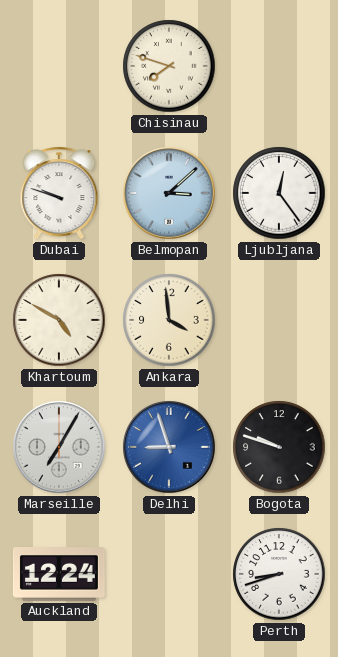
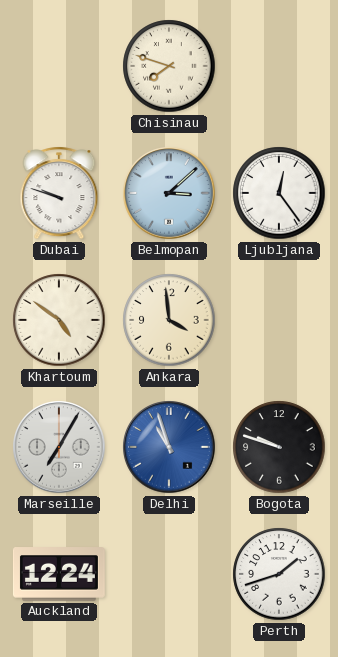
Khartoum: 4:50 -> 4:51
Delhi: 8:57 -> 10:57
Perth: 8:42 -> 1:42
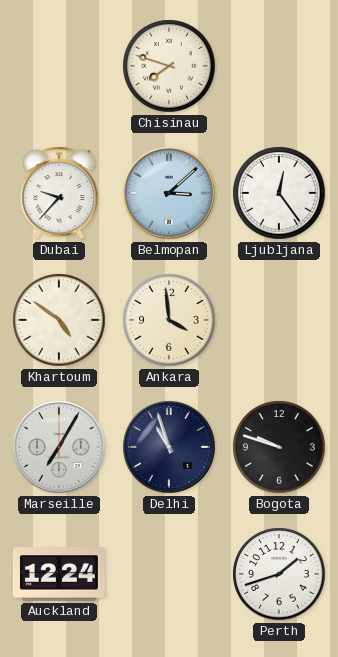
Dubai: 9:48 -> 9:37
Delhi dial: blue -> navy
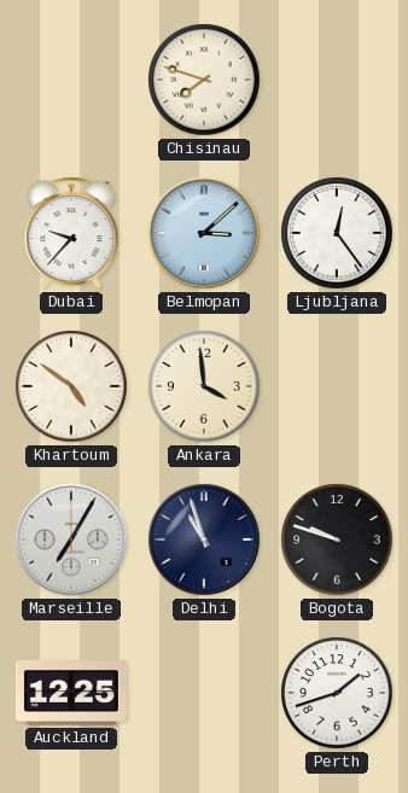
Auckland: 12:24 -> 12:25
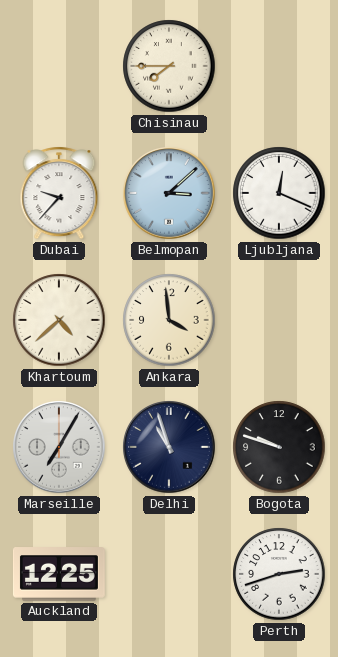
Chisinau: 7:48 -> 7:45
Ljubljana: 12:24 -> 12:19
Khartoum: 4:51 -> 4:38
Perth: 1:42 -> 2:42
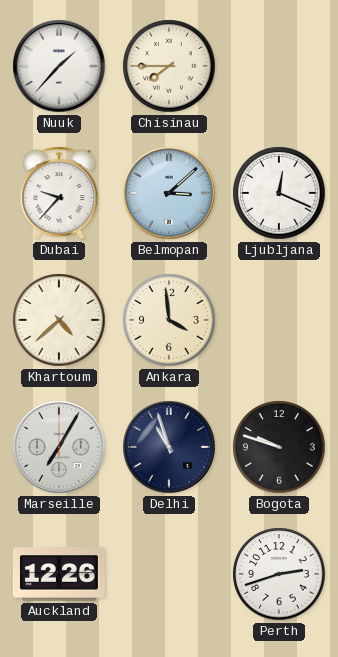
Nuuk: none -> 1:37
Auckland: 12:25 -> 12:26
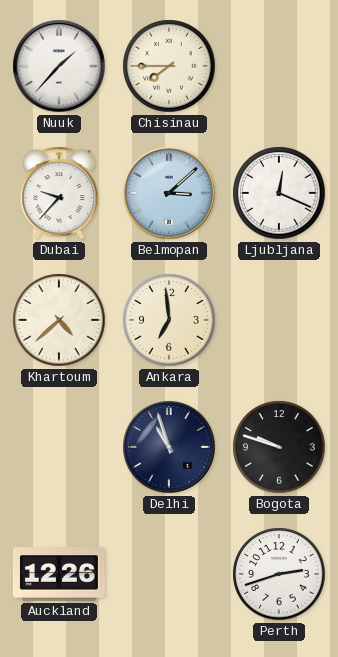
Ankara: 3:59 -> 6:59
Marseille: 7:05 -> none
